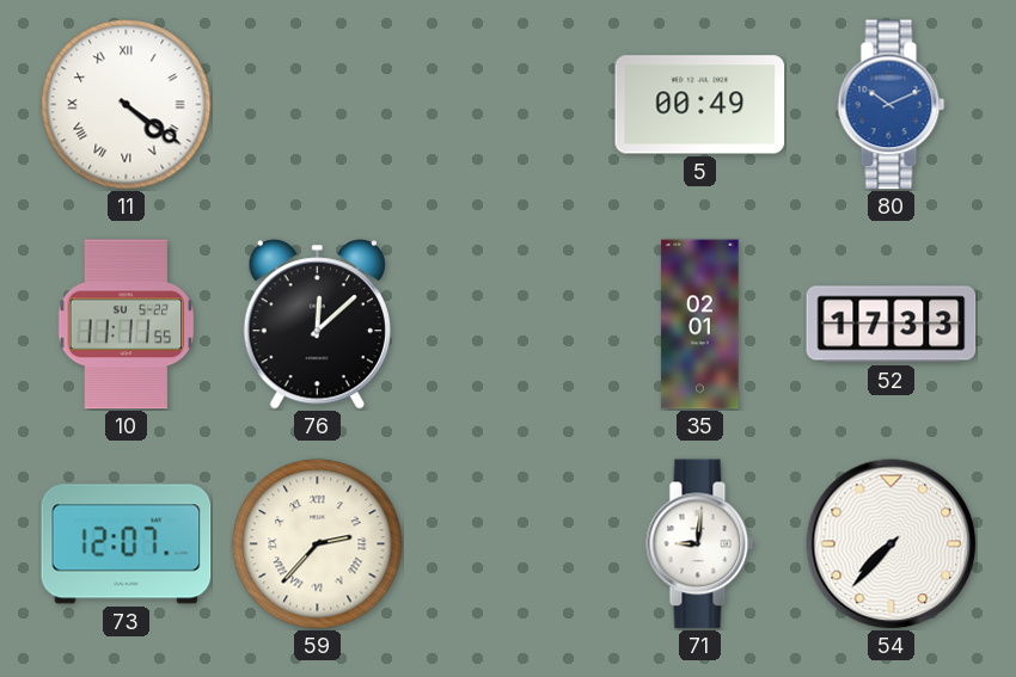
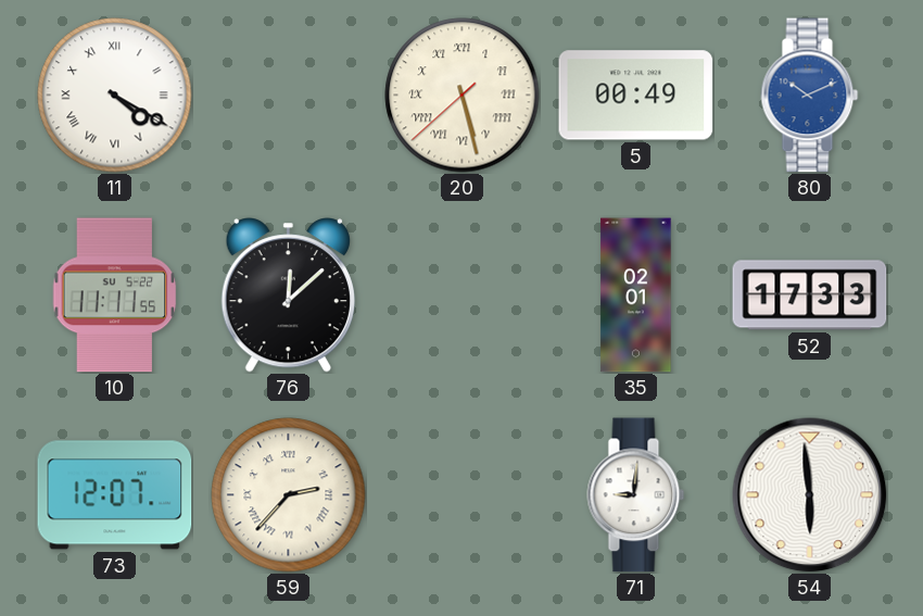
11: 4:21 -> 4:20
20: none -> 5:27
54: 7:37 -> 5:59
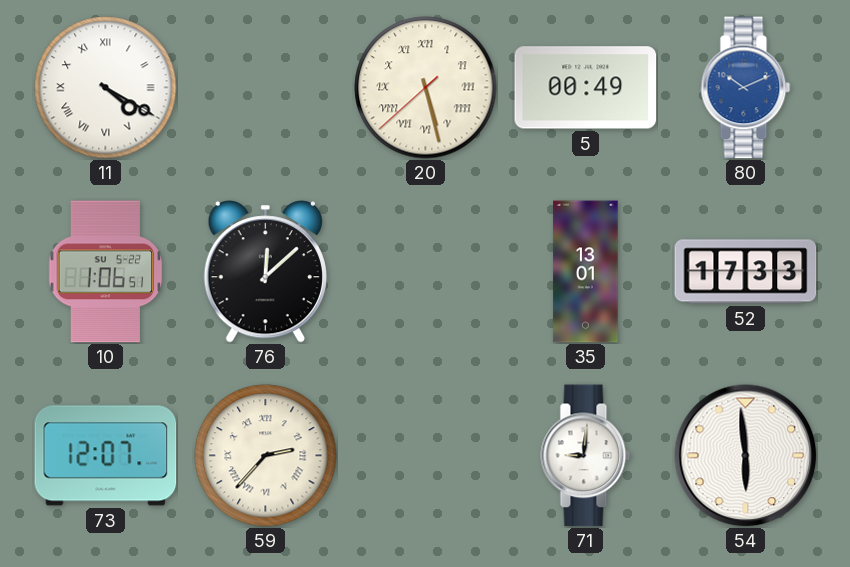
10: 11:11 -> 1:06
35: 02:01 -> 13:01
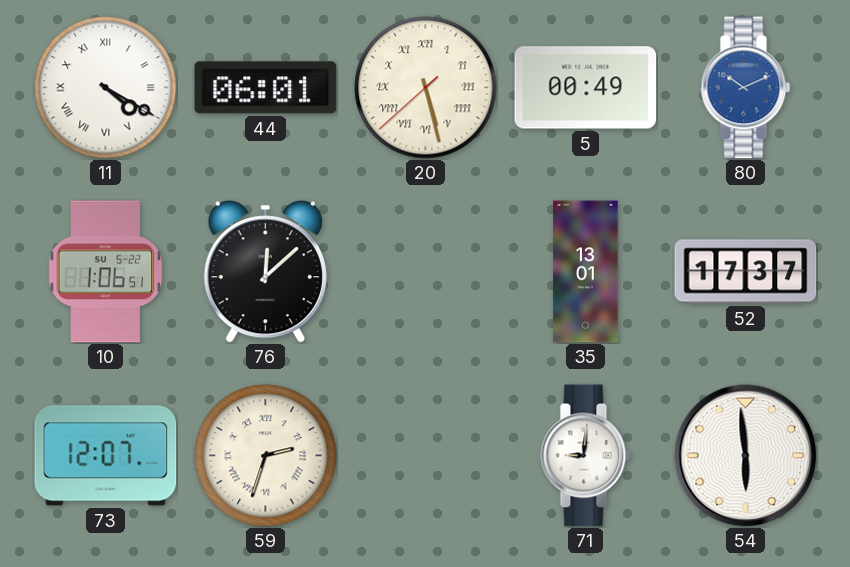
44: none -> 06:01
52: 17:33 -> 17:37
59: 2:37 -> 2:33
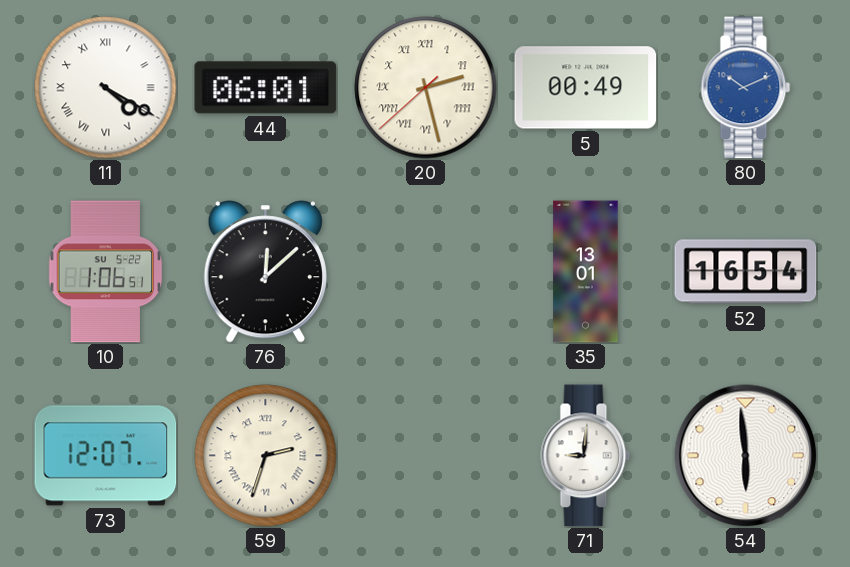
20: 5:27 -> 2:27
52: 17:37 -> 16:54
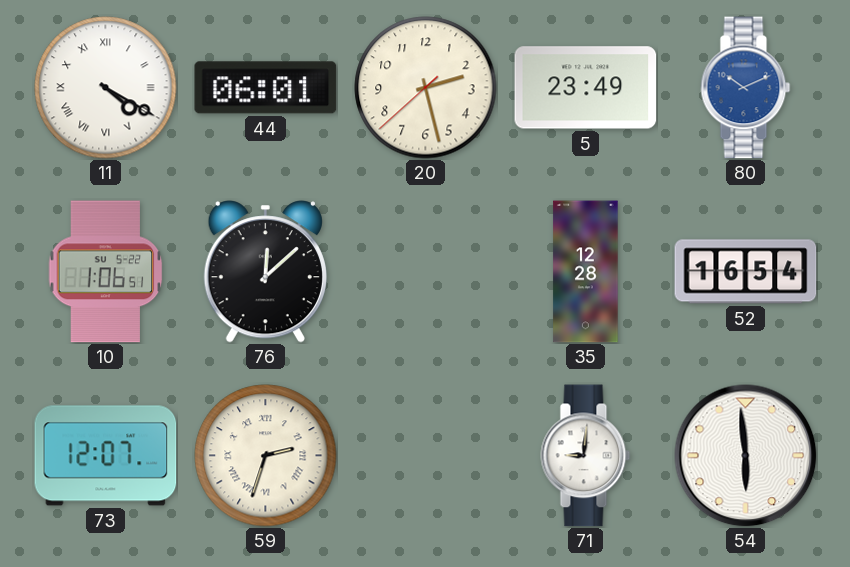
20 numerals: Roman -> Arabic
5: 00:49 -> 23:49
35: 13:01 -> 12:28
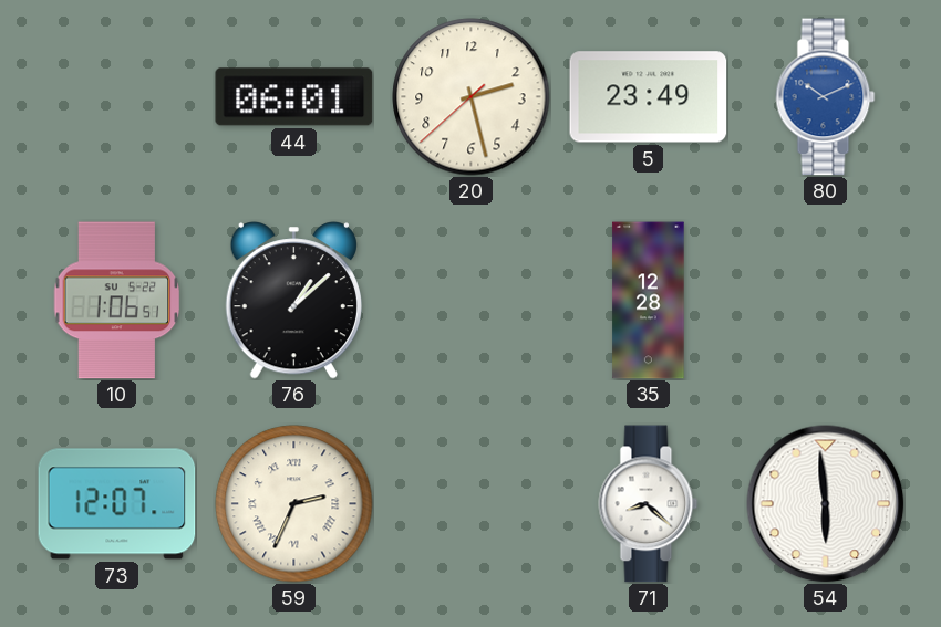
11: 4:20 -> none
76: 12:08 -> 1:08
52: 16:54 -> none
59: 2:33 -> 2:34
71: 9:01 -> 8:22
